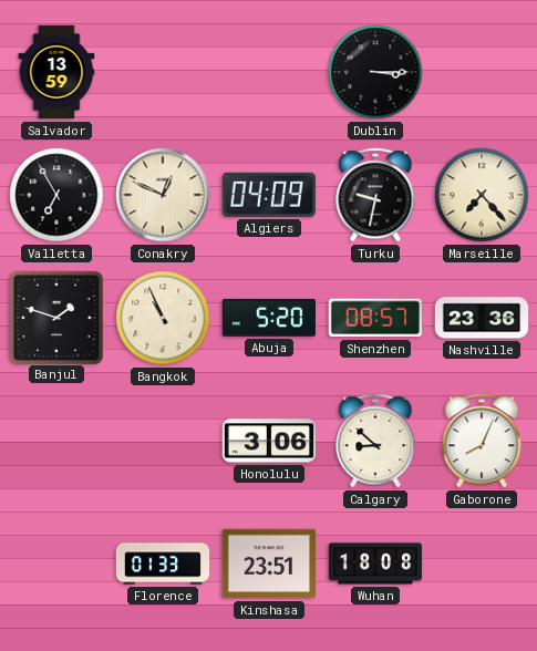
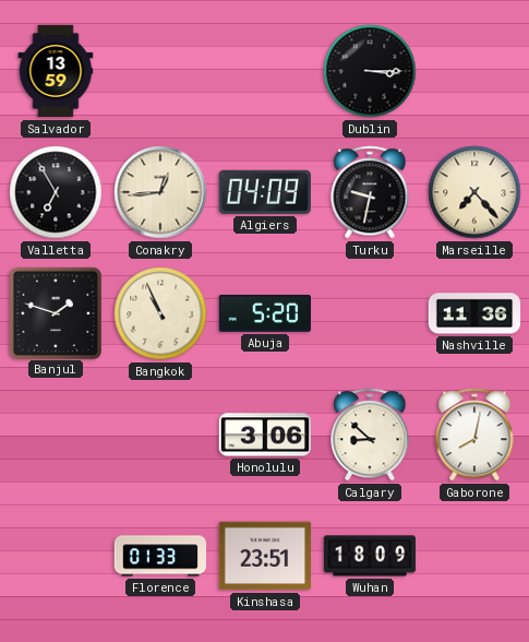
Conakry: 12:49 -> 12:44
Shenzhen: 08:57 -> none
Nashville: 23:36 -> 11:36
Gaborone: 8:04 -> 8:02
Wuhan: 18:08 -> 18:09
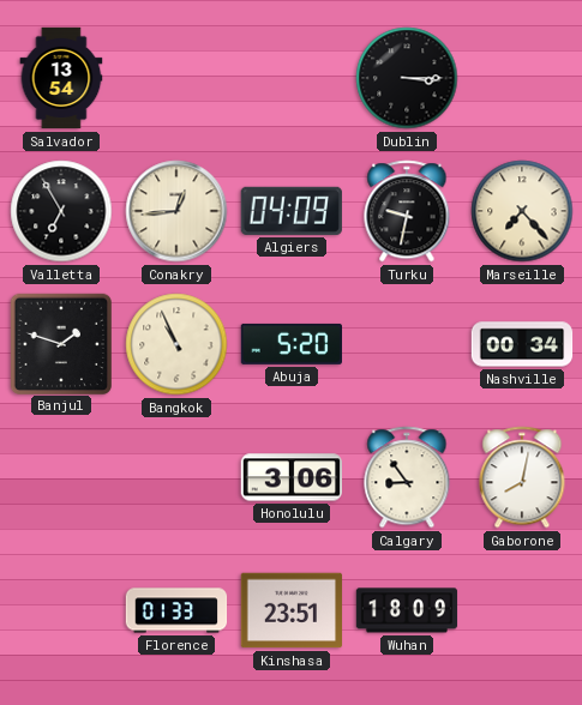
Salvador: 13:59 -> 13:54
Nashville: 11:36 -> 00:34
Calgary: 8:52 -> 8:54
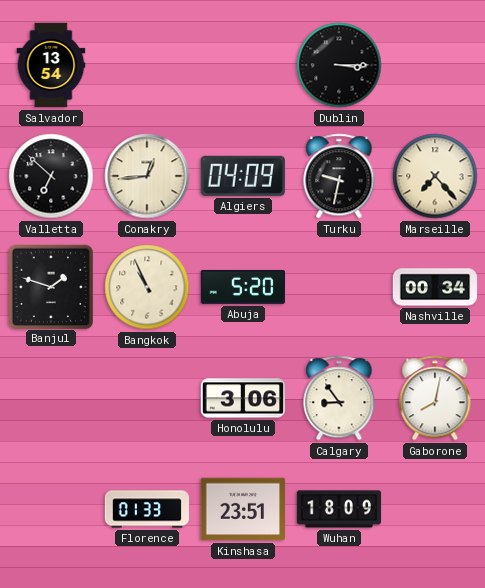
Valletta: 6:55 -> 6:52
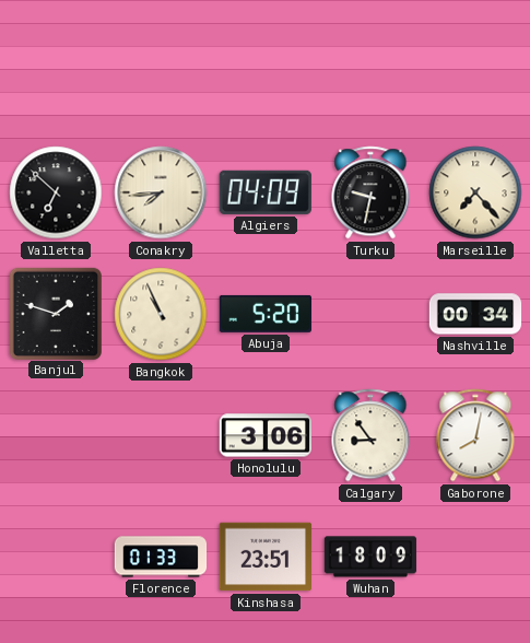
Salvador: 13:54 -> none
Dublin: 3:15 -> none
Conakry: 12:44 -> 7:44
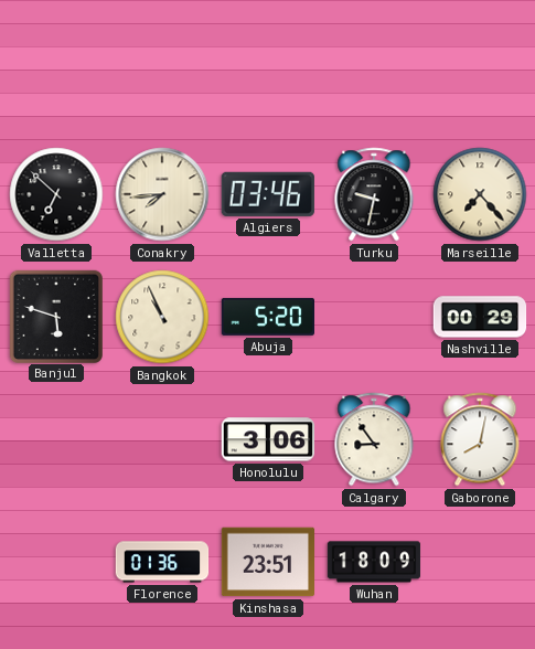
Algiers: 04:09 -> 03:46
Banjul: 1:48 -> 5:48
Nashville: 00:34 -> 00:29
Florence: 01:33 -> 01:36
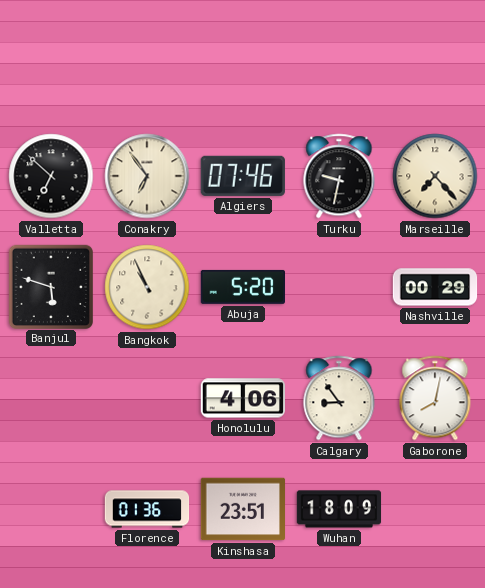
Conakry: 7:44 -> 6:54
Algiers: 03:46 -> 07:46
Honolulu: 3:06 -> 4:06
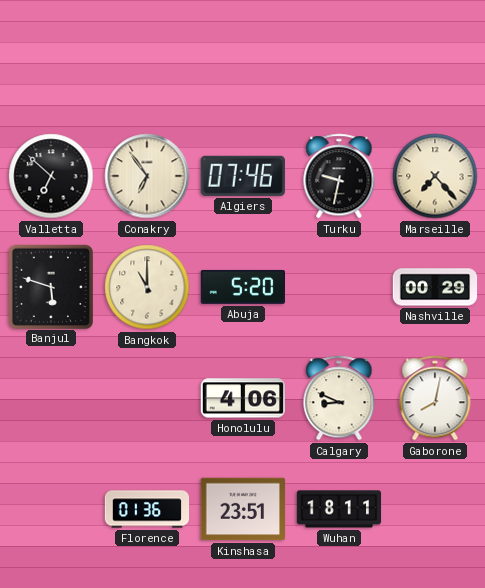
Bangkok: 10:56 -> 11:00
Calgary: 8:54 -> 8:49
Wuhan: 18:09 -> 18:11
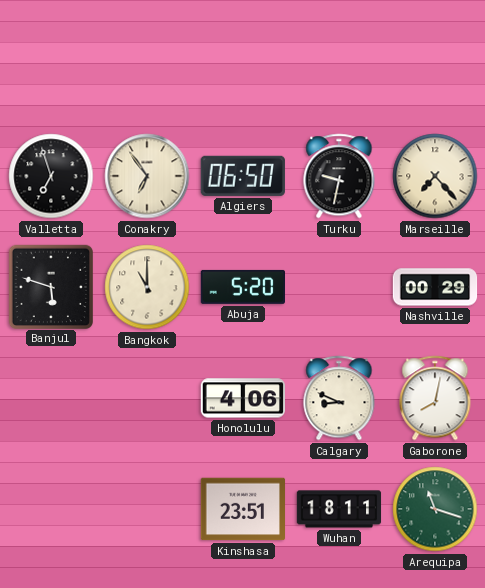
Valletta: 6:52 -> 6:57
Algiers: 07:46 -> 06:50
Florence: 01:36 -> none
Arequipa: none -> 11:18
